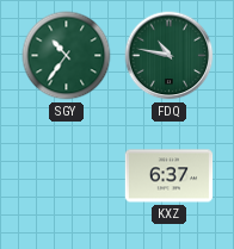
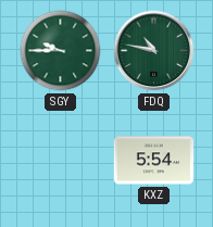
SGY: 10:36 -> 9:45
KXZ: 6:37 -> 5:54
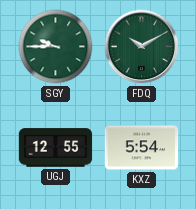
FDQ: 10:47 -> 10:10
UGJ: none -> 12:55
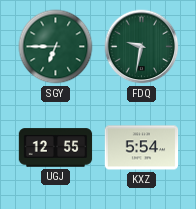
SGY: 9:45 -> 6:45
FDQ: 10:10 -> 9:32
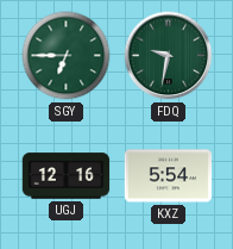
UGJ: 12:55 -> 12:16
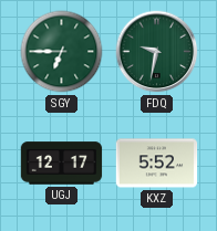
UGJ: 12:16 -> 12:17
KXZ: 5:54 -> 5:52
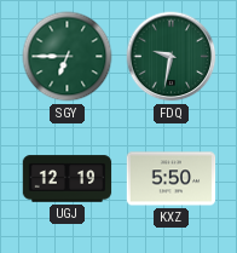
UGJ: 12:17 -> 12:19
KXZ: 5:52 -> 5:50
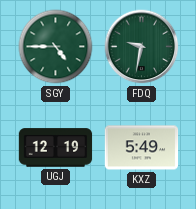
SGY: 6:45 -> 4:45
KXZ: 5:50 -> 5:49
